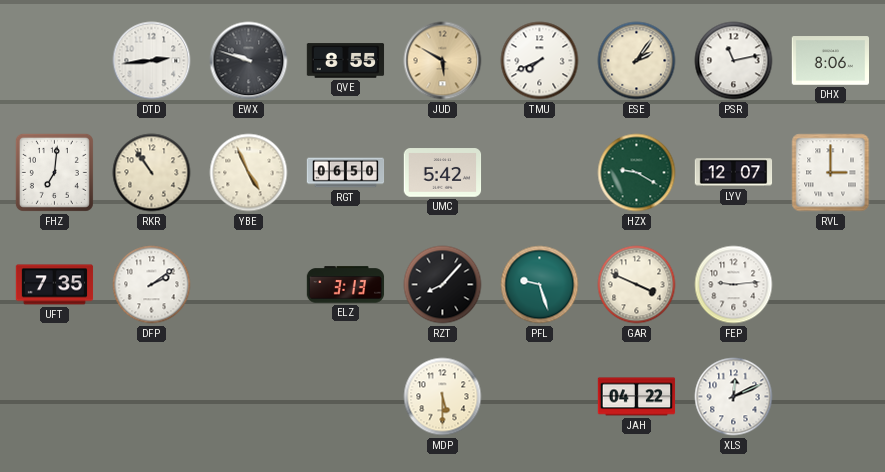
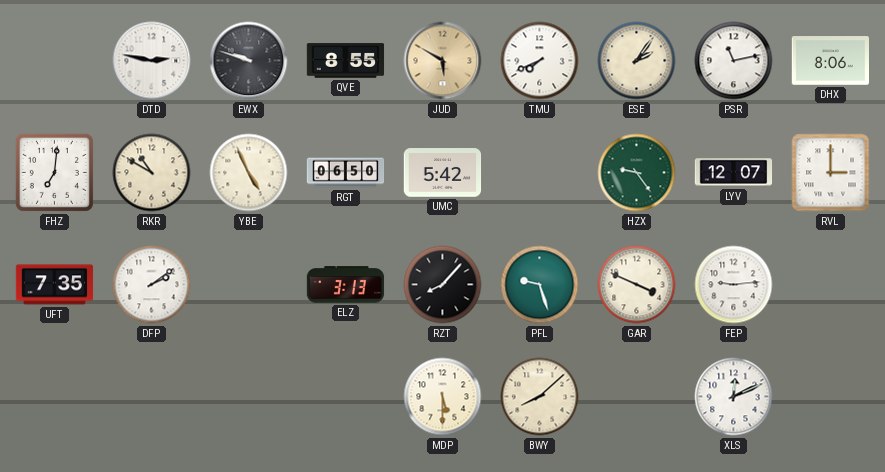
DTD: 2:44 -> 2:47
RKR: 10:54 -> 10:50
HZX: 9:20 -> 9:24
BWY: none -> 8:08
JAH: 04:22 -> none
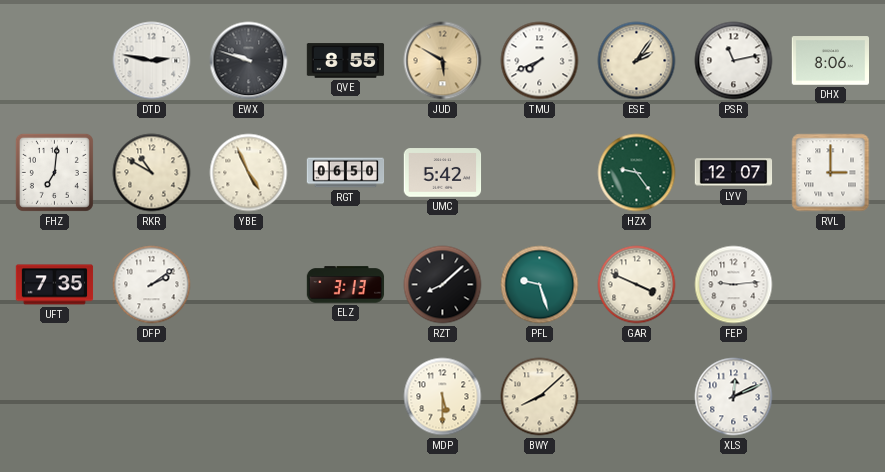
RZT: 8:07 -> 8:08
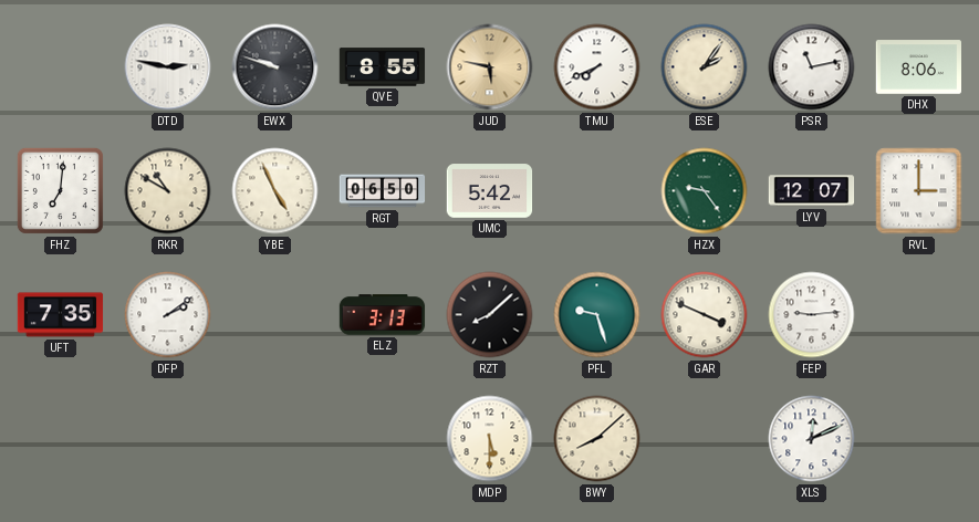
JUD: 5:50 -> 5:47
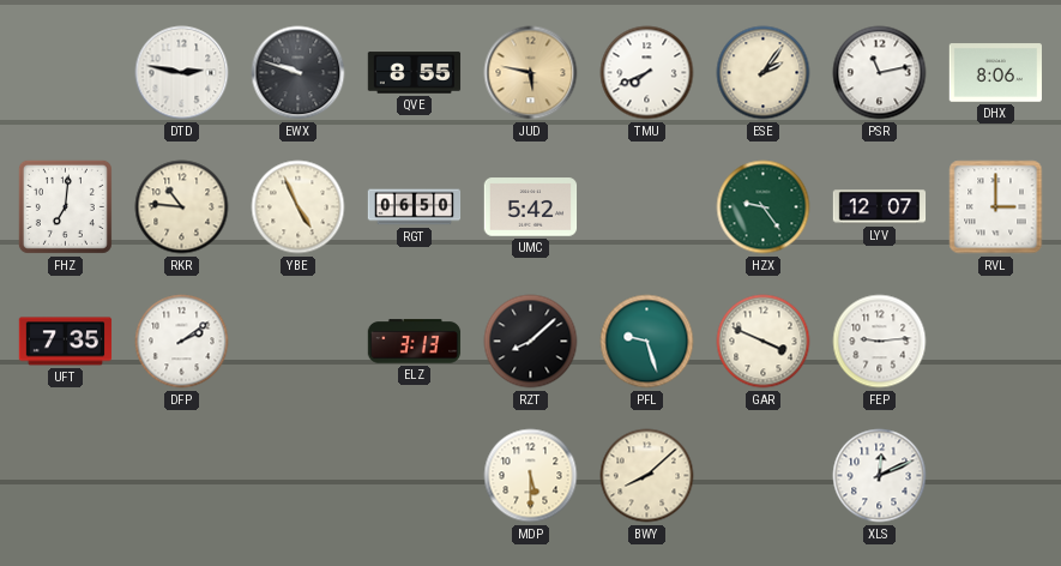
RKR: 10:50 -> 10:46
